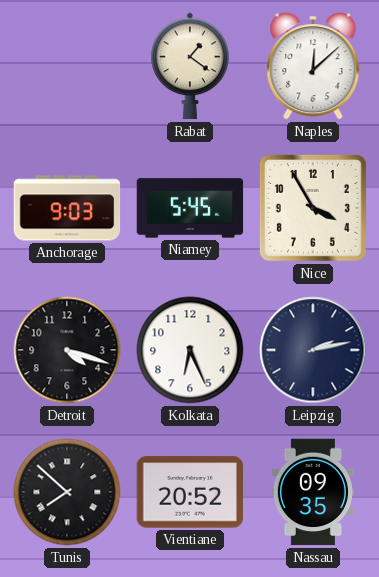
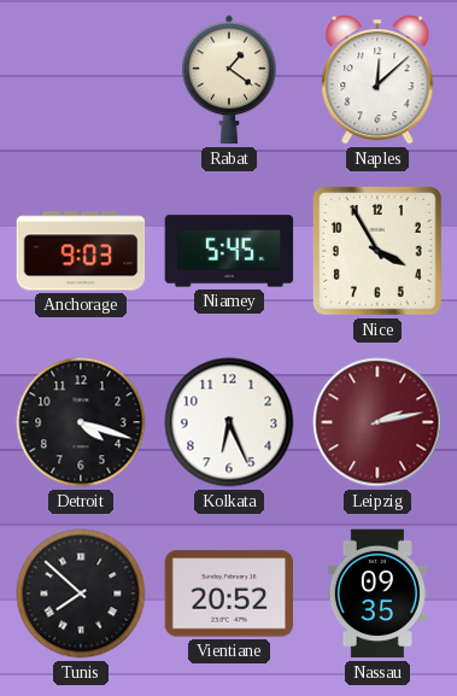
Leipzig dial: navy -> burgundy
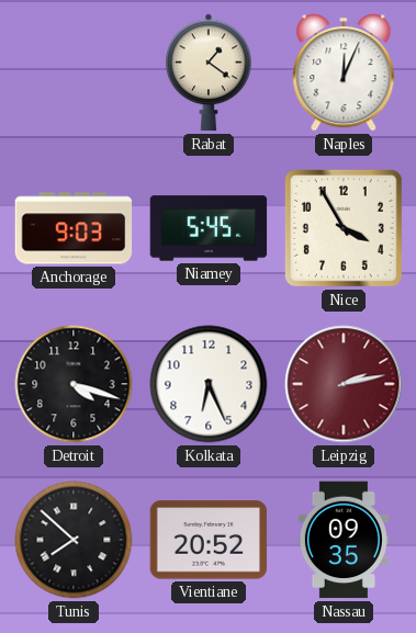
Naples: 12:08 -> 12:04
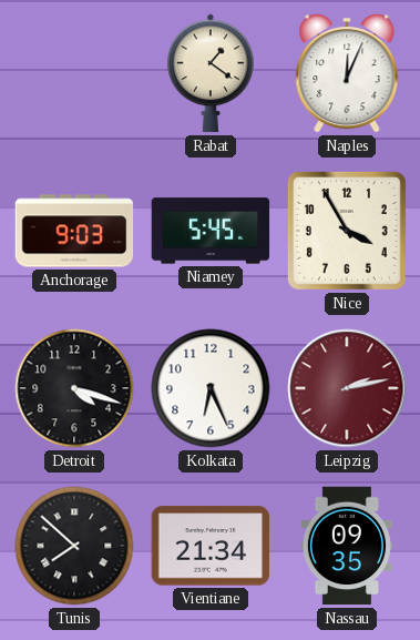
Vientiane: 20:52 -> 21:34
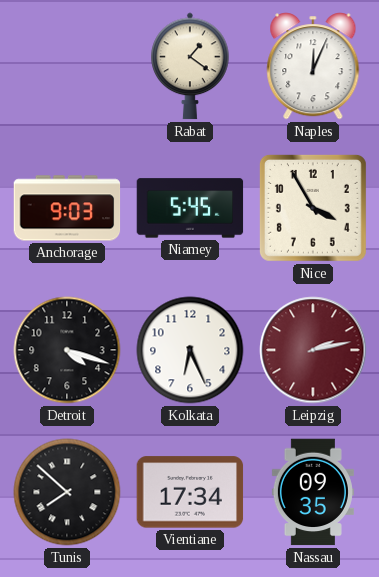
Vientiane: 21:34 -> 17:34
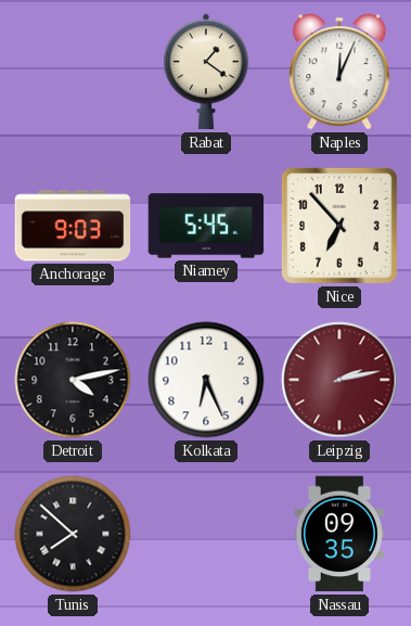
Nice: 3:55 -> 6:53
Detroit: 4:18 -> 4:13
Vientiane: 17:34 -> none
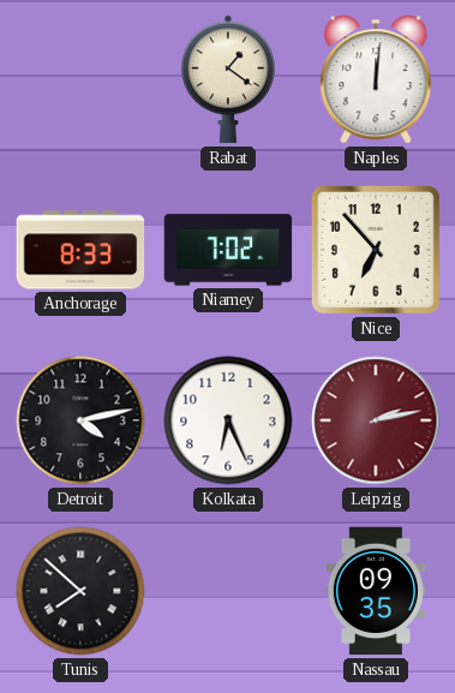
Naples: 12:04 -> 12:01
Anchorage: 9:03 -> 8:33
Niamey: 5:45 -> 7:02
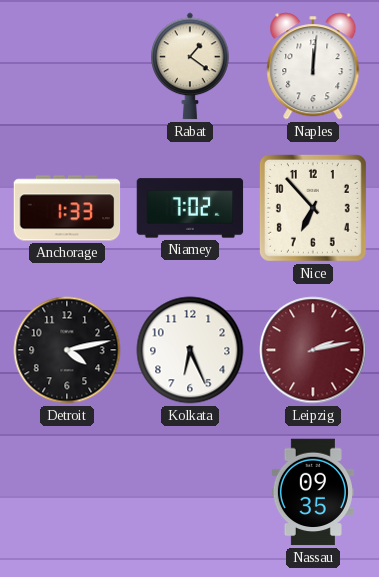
Anchorage: 8:33 -> 1:33
Tunis: 7:52 -> none
